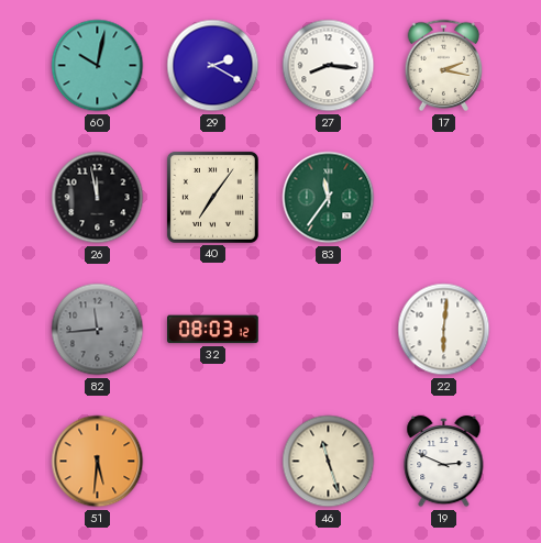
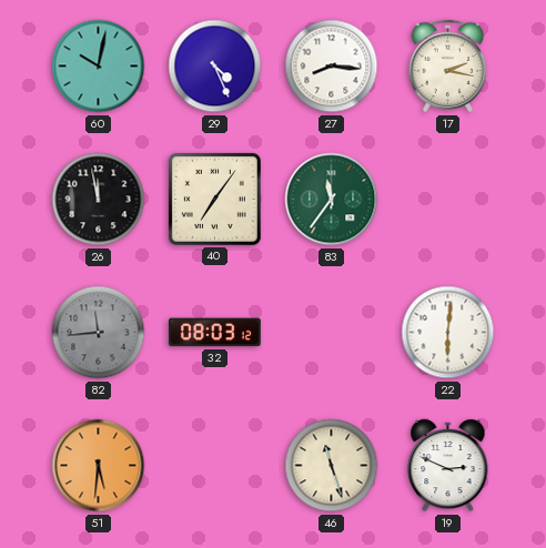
29: 2:20 -> 4:26
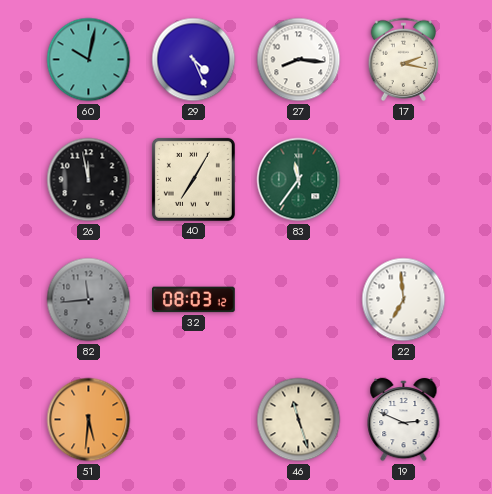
40: 7:06 -> 7:05
22: 6:01 -> 6:59
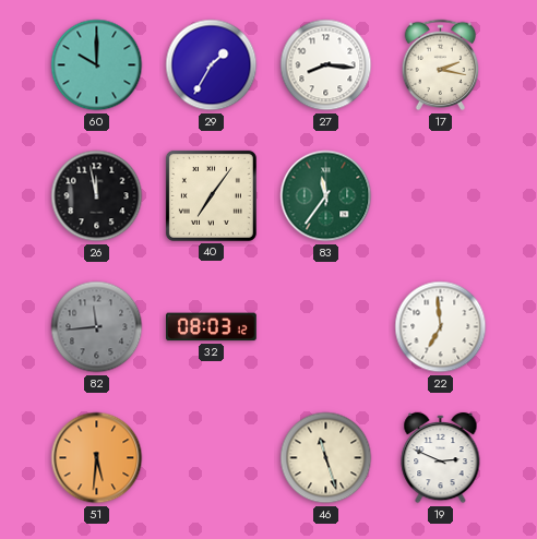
60: 10:02 -> 10:00
29: 4:26 -> 1:35
40: 7:05 -> 7:06
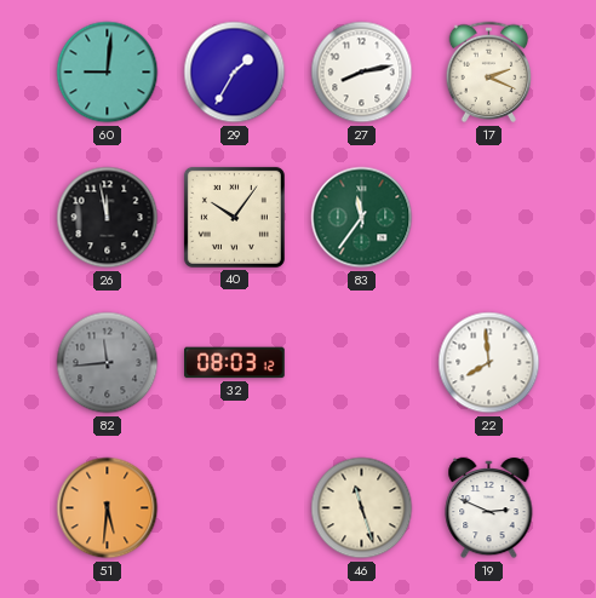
60: 10:00 -> 9:01
27: 8:16 -> 8:13
17: 2:17 -> 2:19
40: 7:06 -> 10:06
22: 6:59 -> 7:59
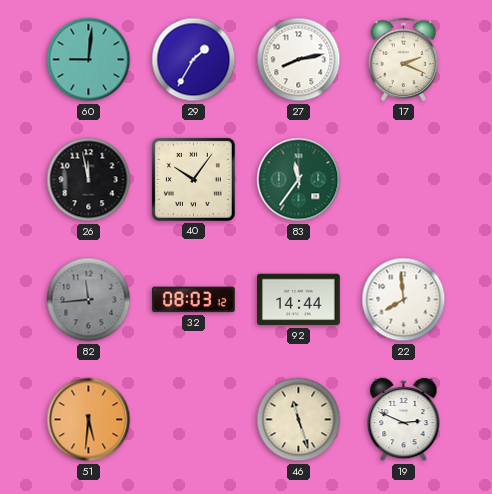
92: none -> 14:44
